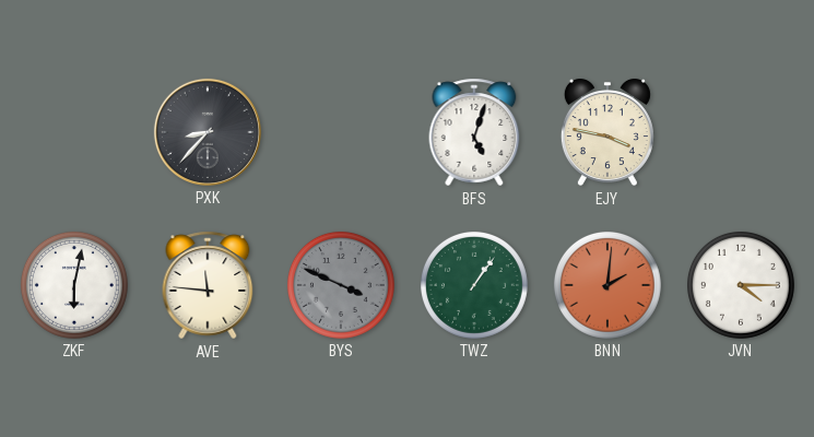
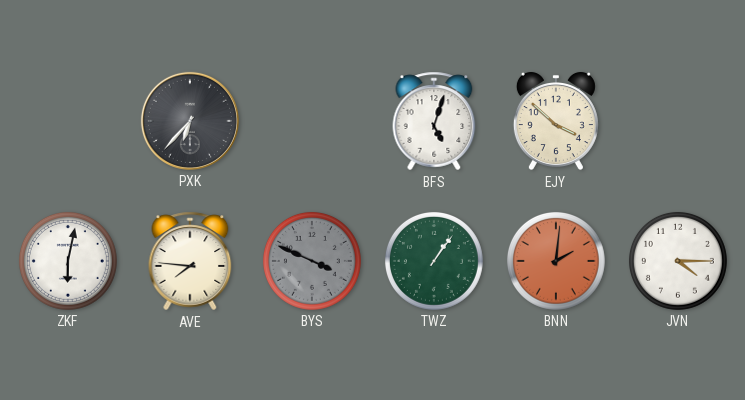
PXK: 8:37 -> 6:37
EJY: 3:47 -> 3:52
AVE: 11:46 -> 7:46
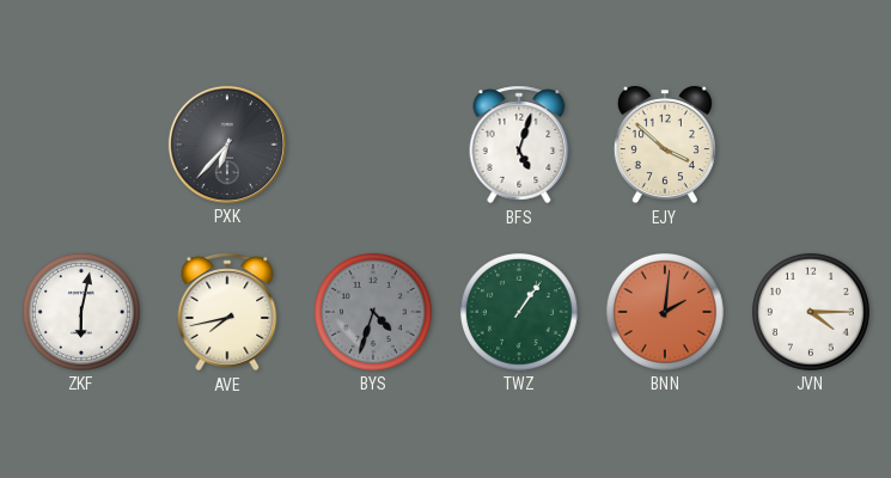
AVE: 7:46 -> 7:43
BYS: 3:49 -> 4:33
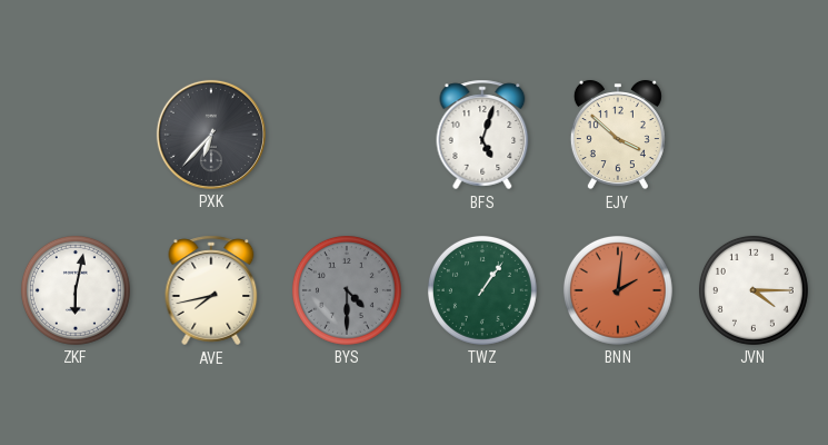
BYS: 4:33 -> 4:30
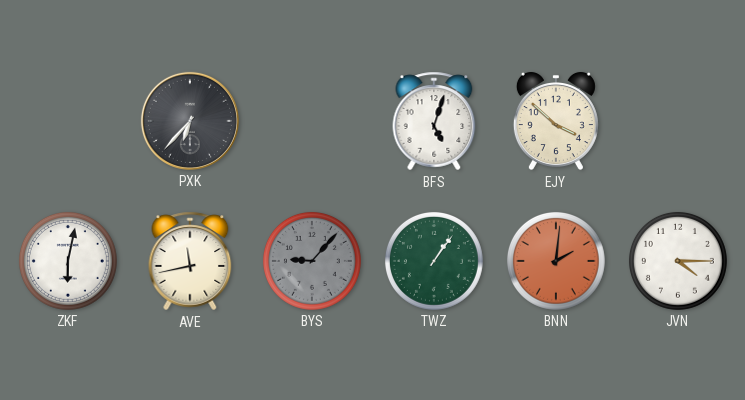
AVE: 7:43 -> 11:43
BYS: 4:30 -> 9:07
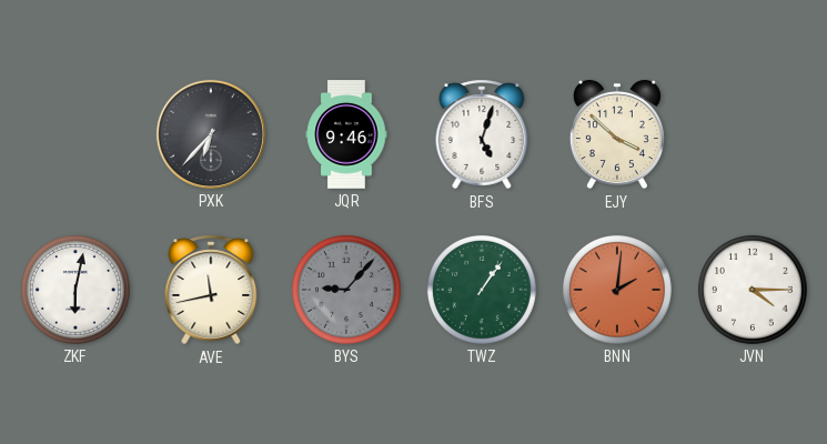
JQR: none -> 9:46
